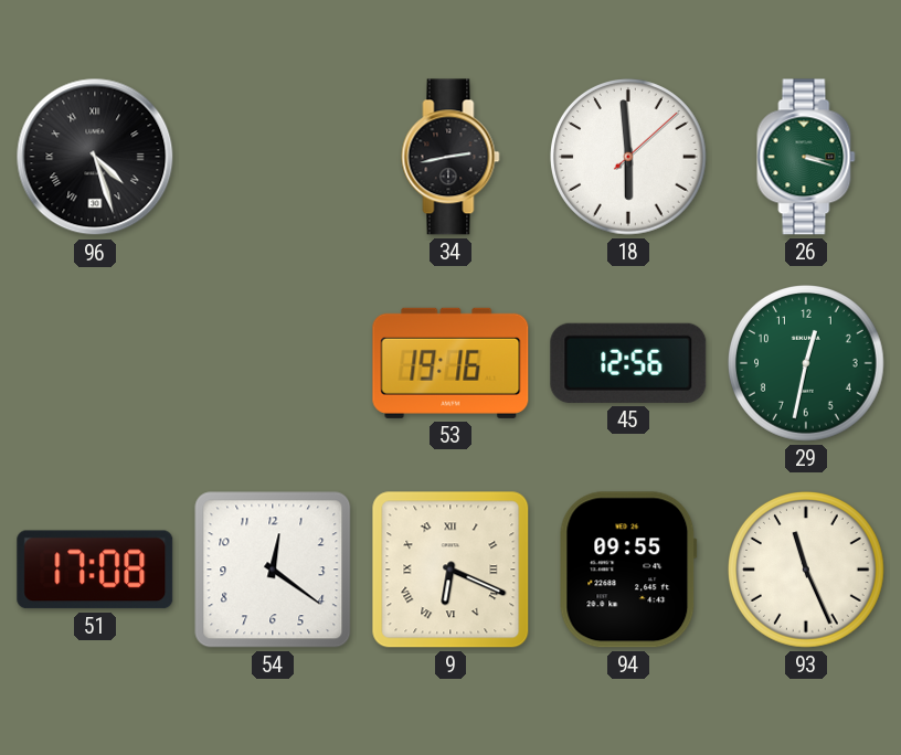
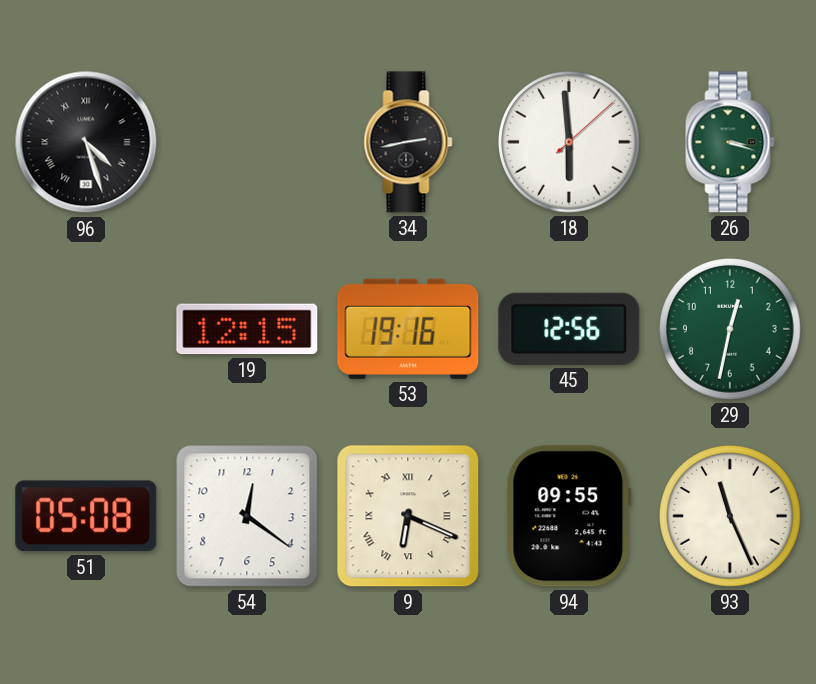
19: none -> 12:15
51: 17:08 -> 05:08
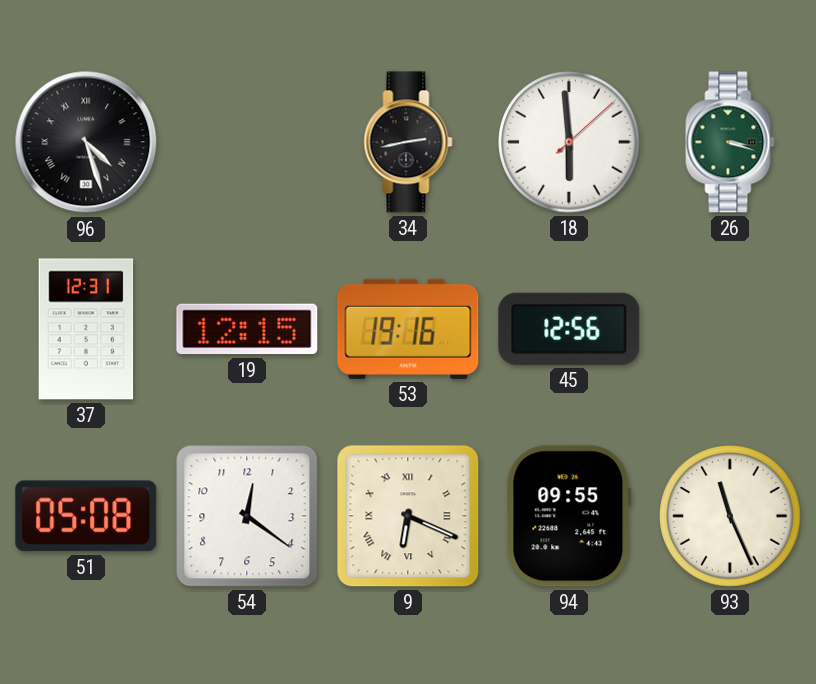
37: none -> 12:31
29: 12:32 -> none
